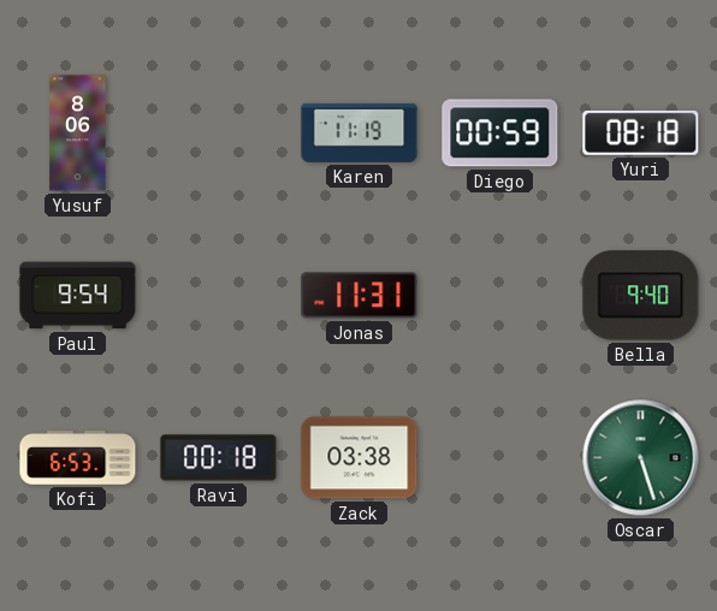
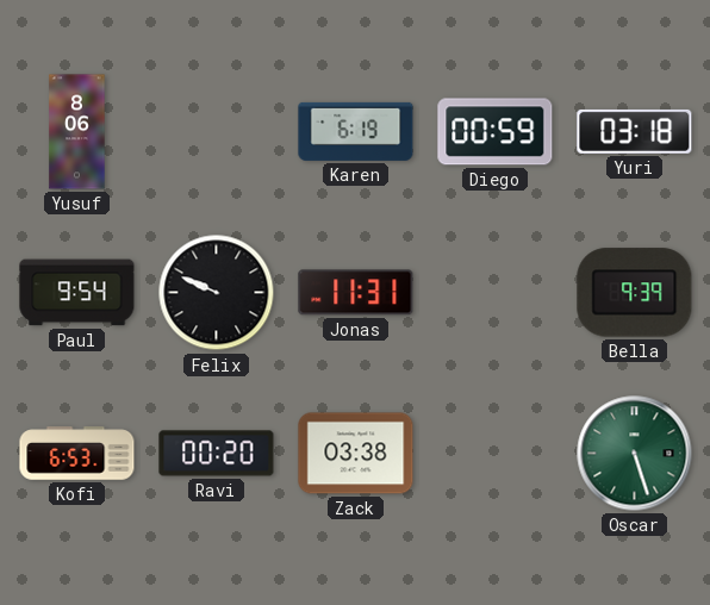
Karen: 11:19 -> 6:19
Yuri: 08:18 -> 03:18
Felix: none -> 9:49
Bella: 9:40 -> 9:39
Ravi: 00:18 -> 00:20
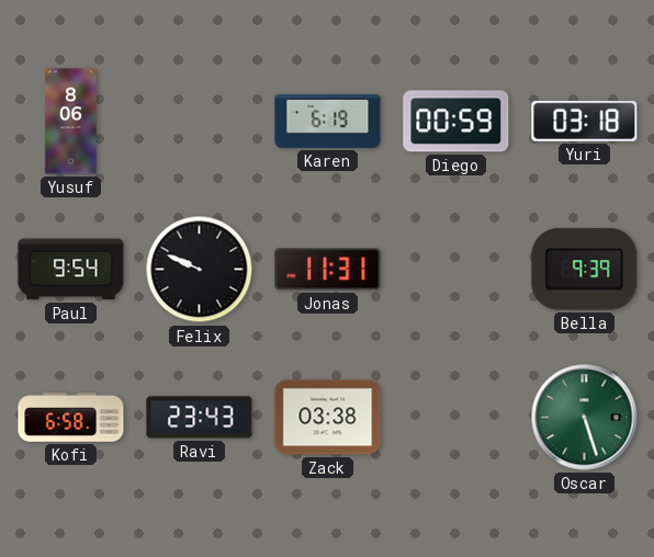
Kofi: 6:53 -> 6:58
Ravi: 00:20 -> 23:43
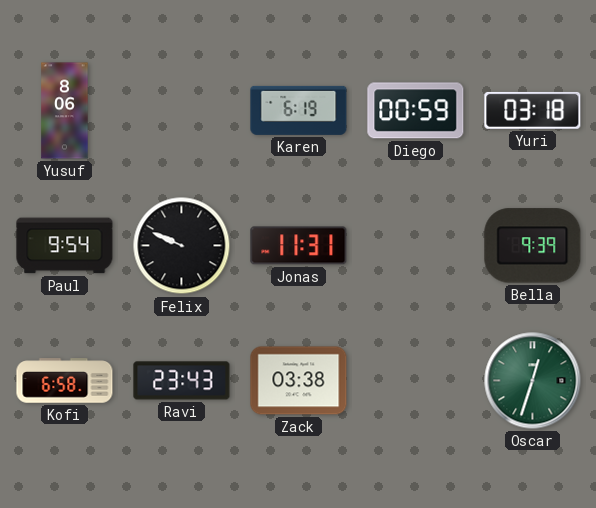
Oscar: 5:27 -> 12:33
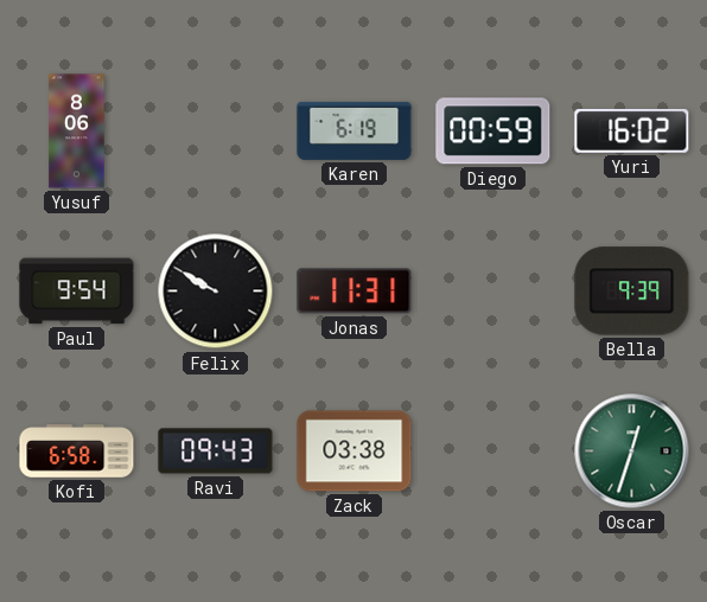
Yuri: 03:18 -> 16:02
Felix: 9:49 -> 9:50
Ravi: 23:43 -> 09:43
